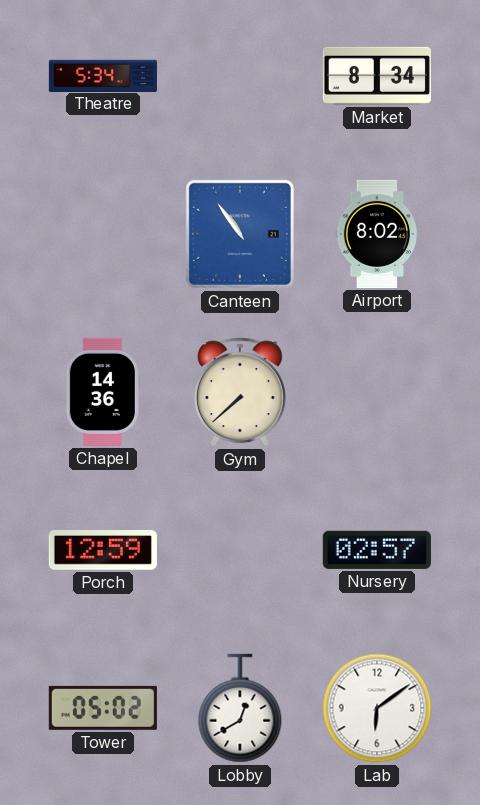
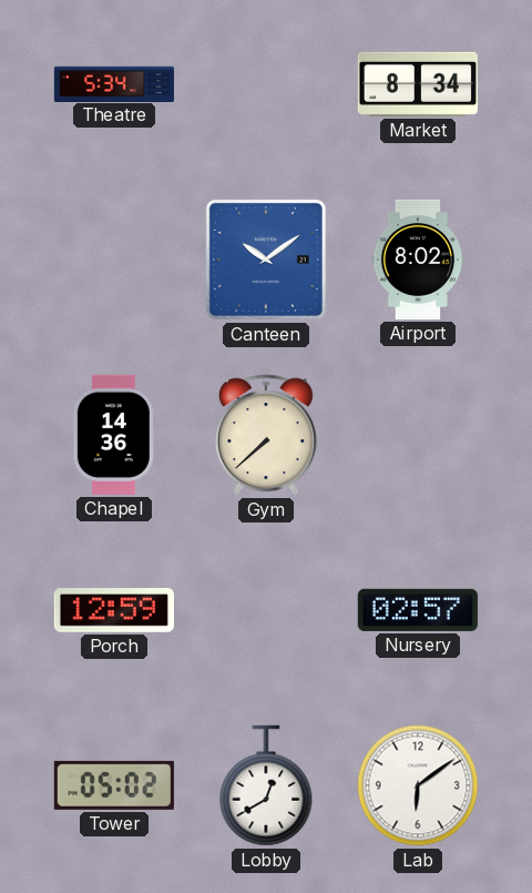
Canteen: 10:54 -> 10:09
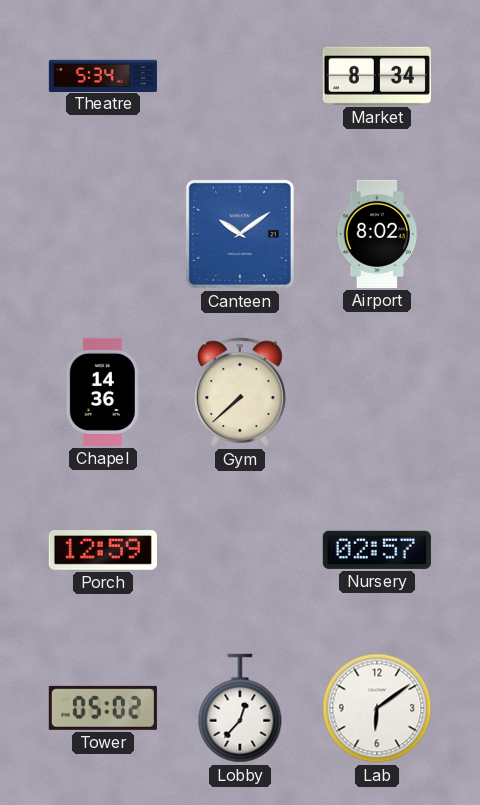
Lobby: 12:40 -> 12:37
